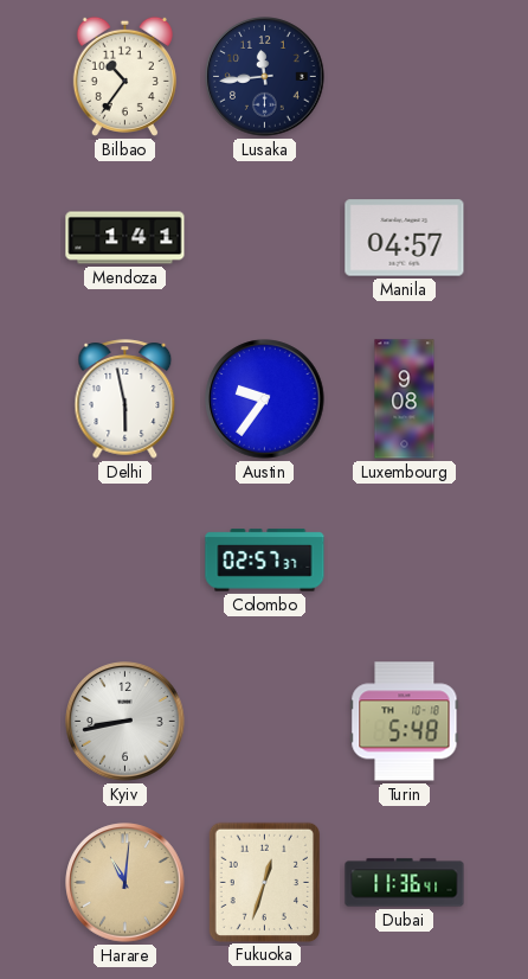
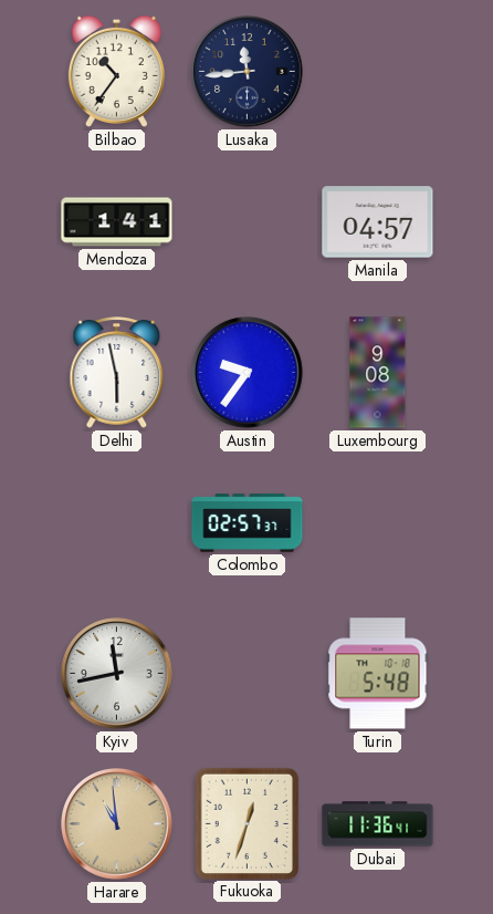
Kyiv: 8:43 -> 11:43
Harare: 11:01 -> 10:59
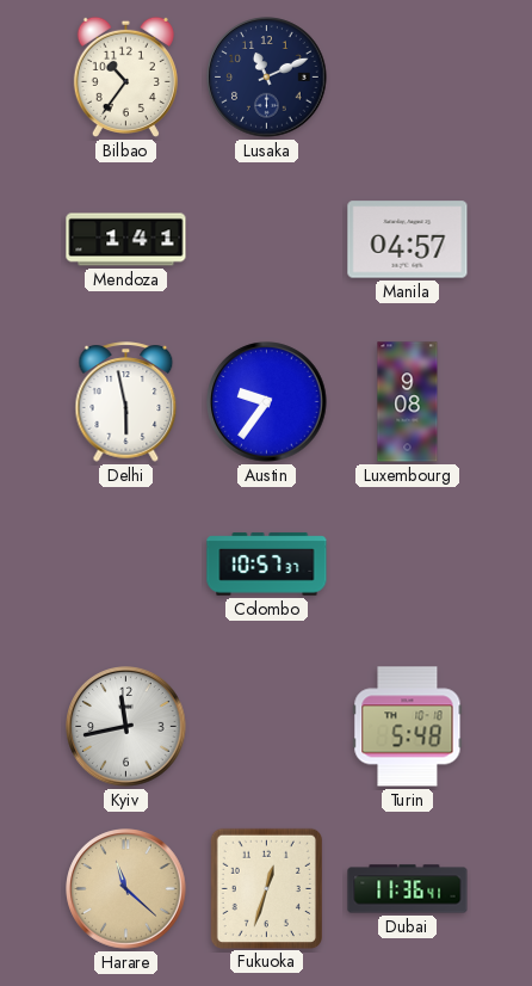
Lusaka: 11:44 -> 11:11
Colombo: 02:57 -> 10:57
Harare: 10:59 -> 11:22
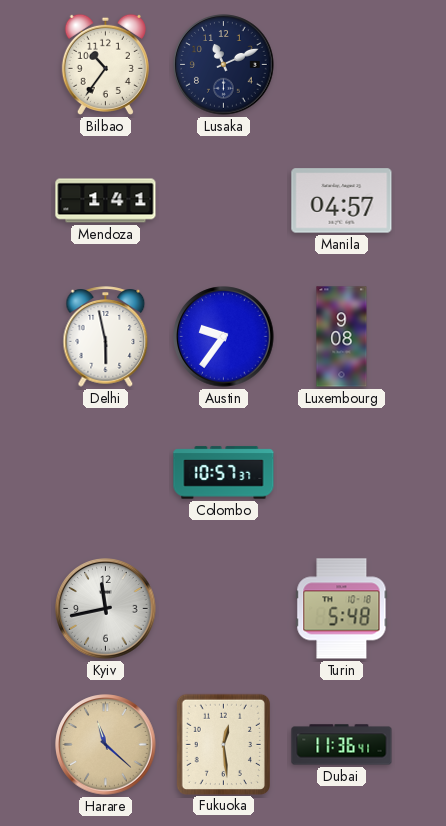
Fukuoka: 12:33 -> 12:29
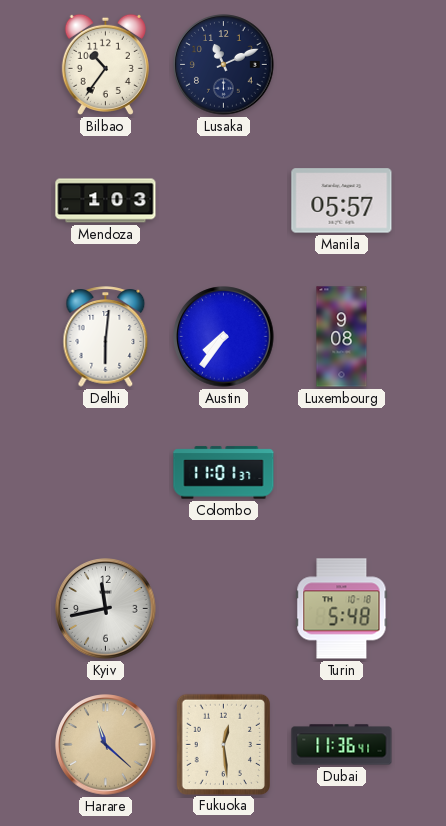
Mendoza: 1:41 -> 1:03
Manila: 04:57 -> 05:57
Delhi: 5:58 -> 6:01
Austin: 9:36 -> 7:36
Colombo: 10:57 -> 11:01
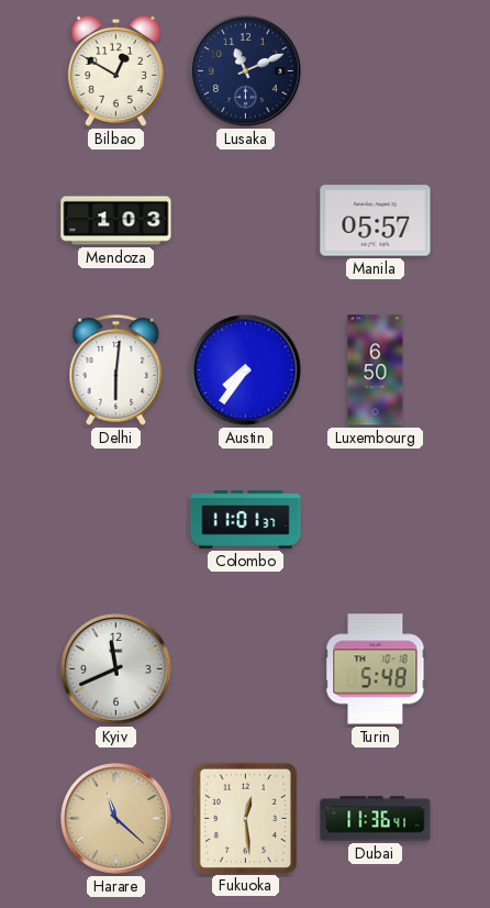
Bilbao: 10:36 -> 12:50
Luxembourg: 9:08 -> 6:50
Kyiv: 11:43 -> 11:41
